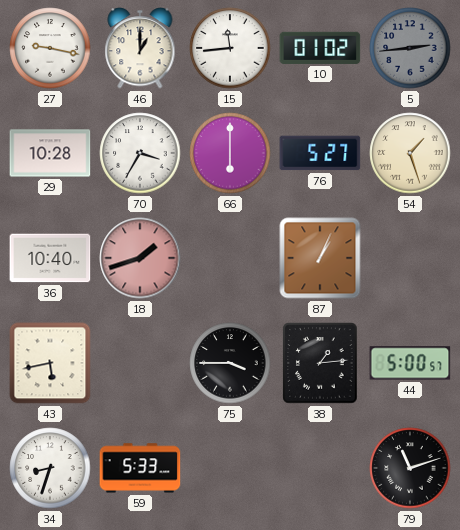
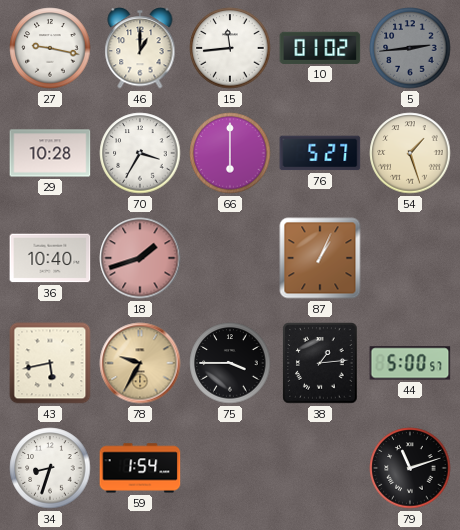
78: none -> 9:35
59: 5:33 -> 1:54
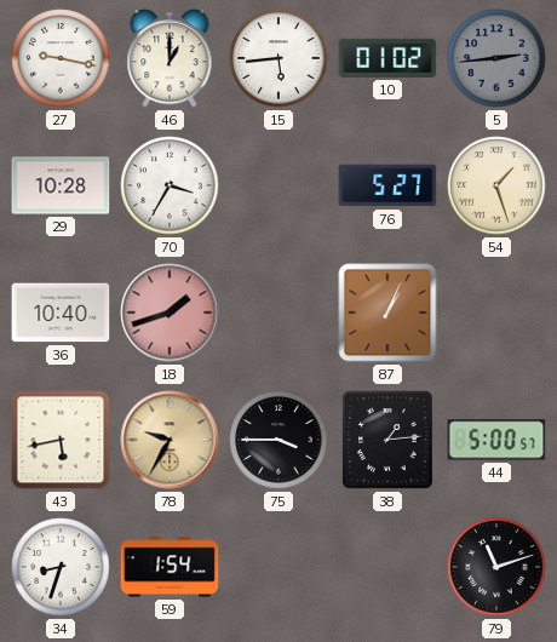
15: 11:44 -> 5:44
66: 6:00 -> none
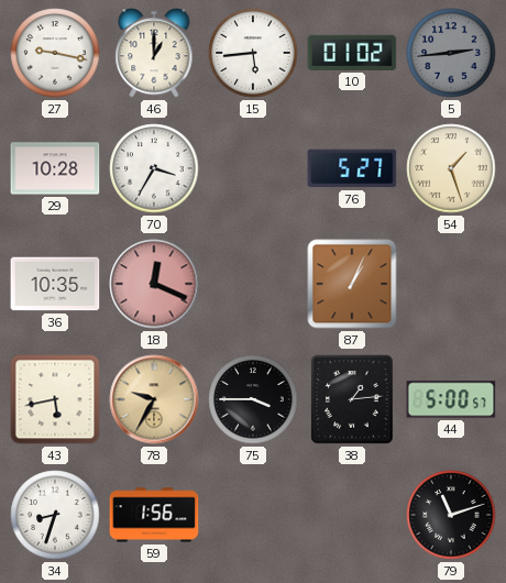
36: 10:40 -> 10:35
18: 1:42 -> 12:19
59: 1:54 -> 1:56
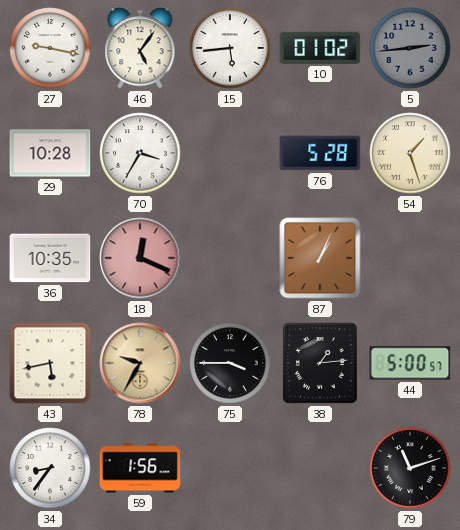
46: 1:00 -> 5:06
76: 5:27 -> 5:28
34: 8:33 -> 8:36
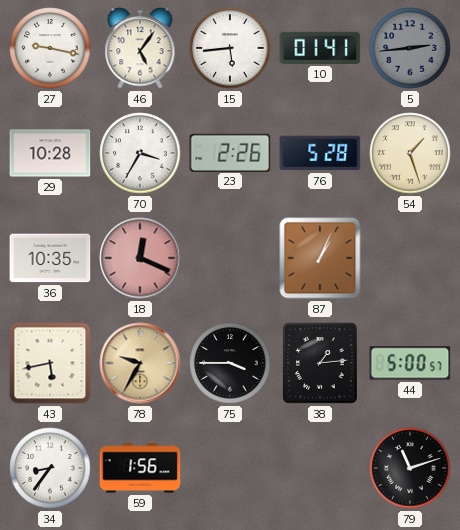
10: 01:02 -> 01:41
23: none -> 2:26
